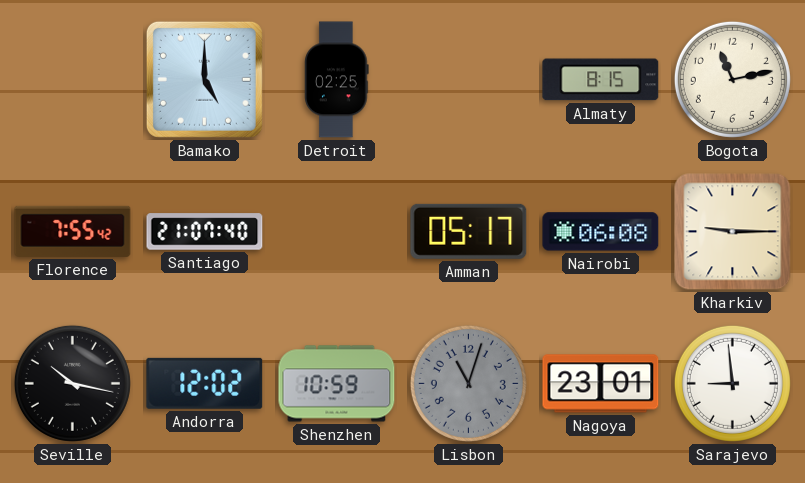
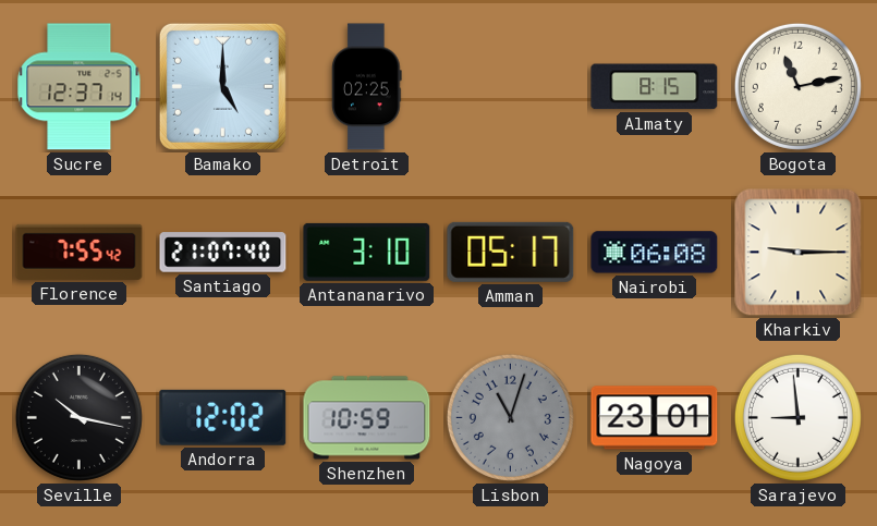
Sucre: none -> 12:37
Antananarivo: none -> 3:10
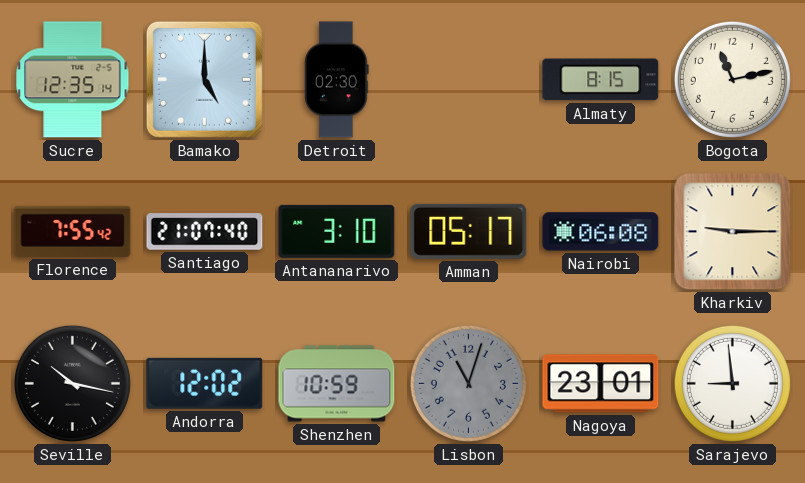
Sucre: 12:37 -> 12:35
Detroit: 02:25 -> 02:30
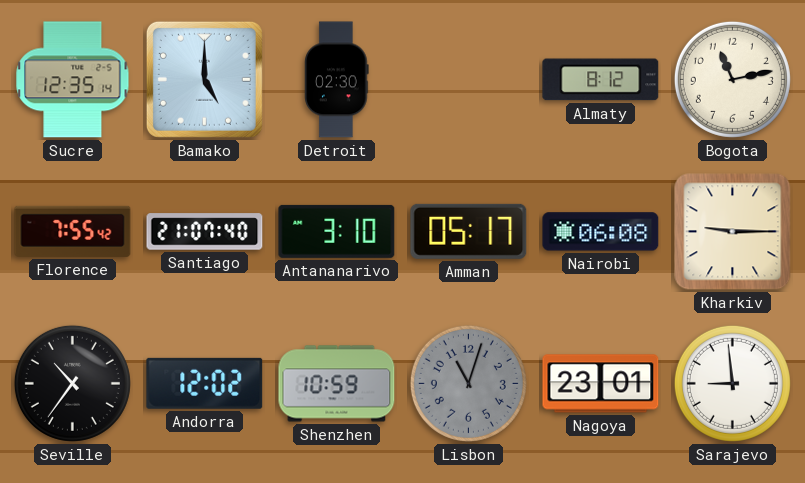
Almaty: 8:15 -> 8:12
Seville: 10:17 -> 10:36
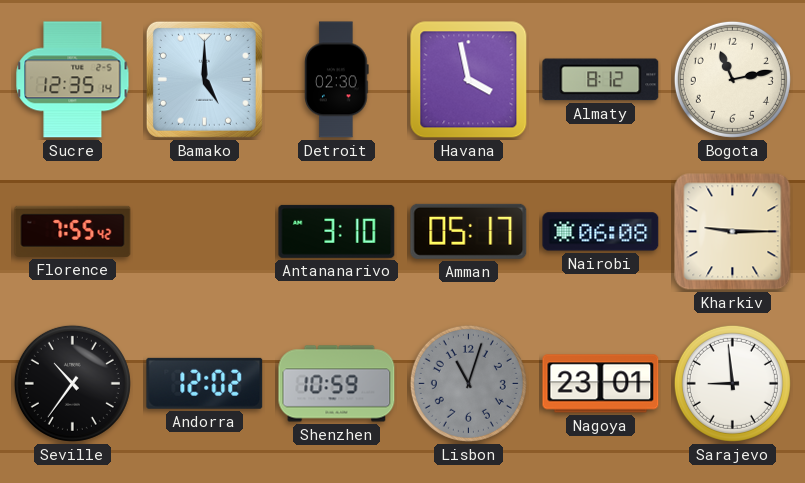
Havana: none -> 3:58
Santiago: 21:07 -> none
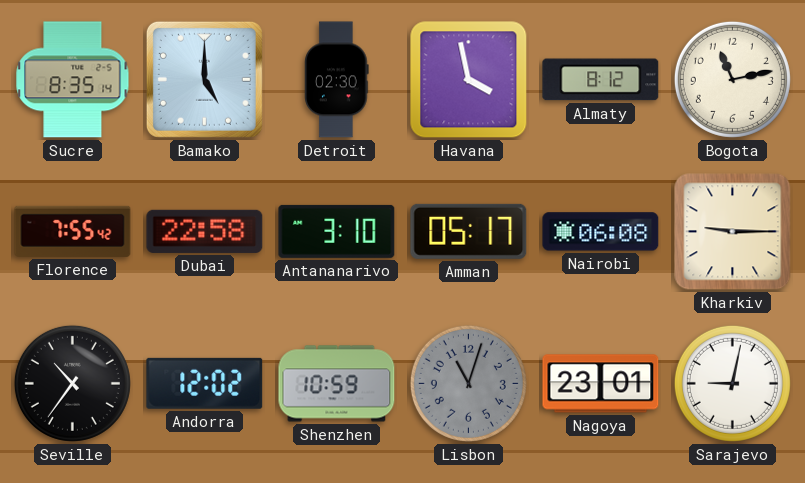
Sucre: 12:35 -> 8:35
Dubai: none -> 22:58
Sarajevo: 8:59 -> 9:02
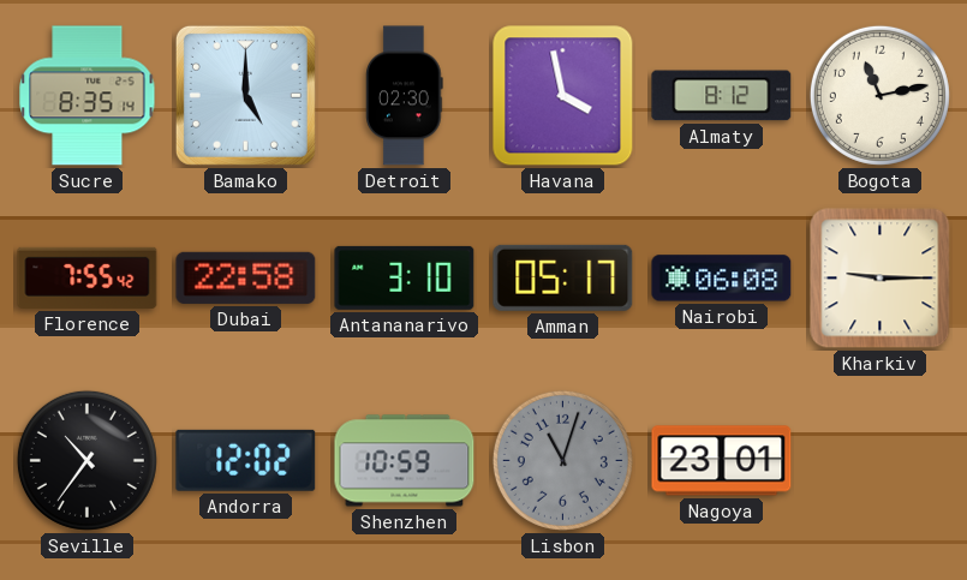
Sarajevo: 9:02 -> none
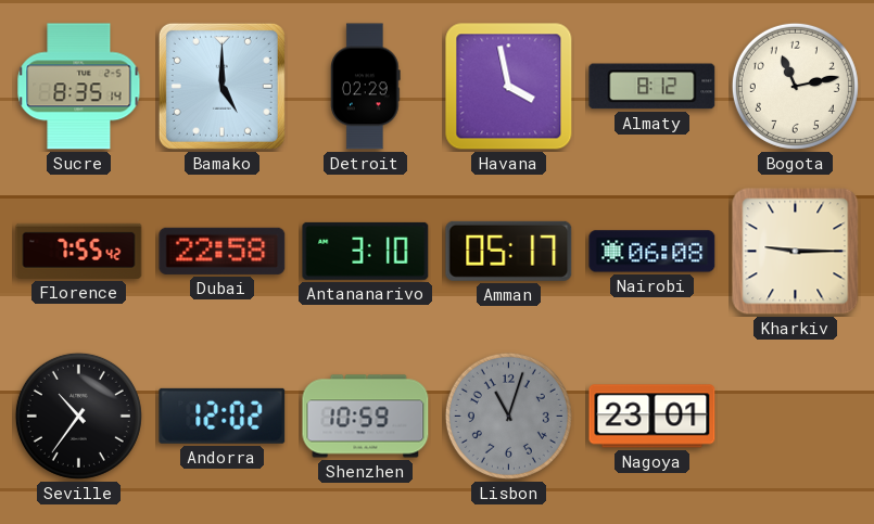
Detroit: 02:30 -> 02:29
